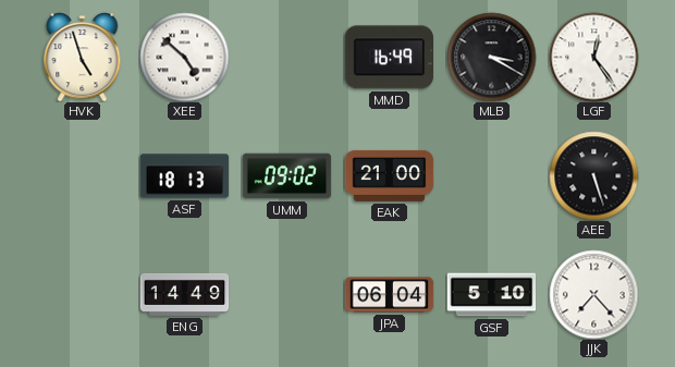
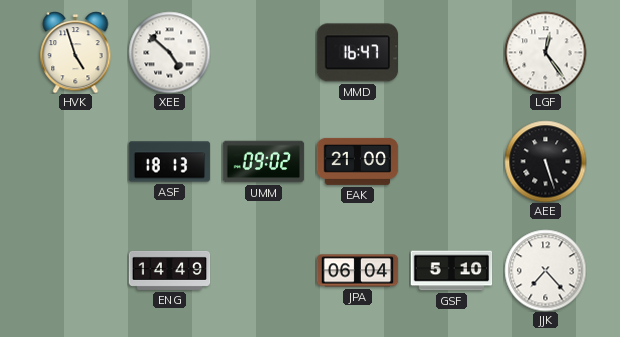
MMD: 16:49 -> 16:47
MLB: 3:20 -> none
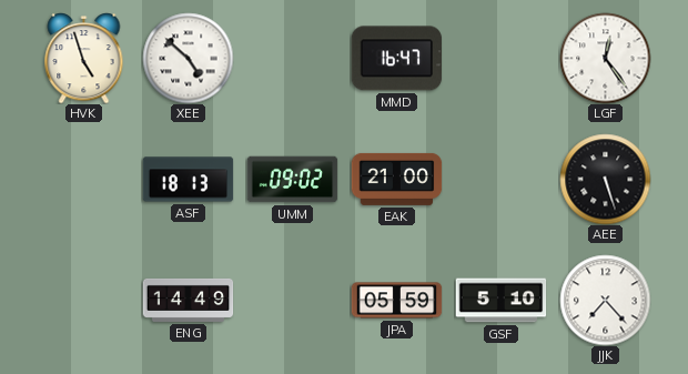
JPA: 06:04 -> 05:59
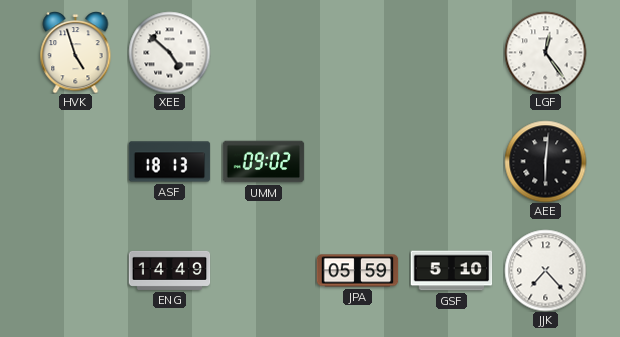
MMD: 16:47 -> none
EAK: 21:00 -> none
AEE: 5:27 -> 6:01
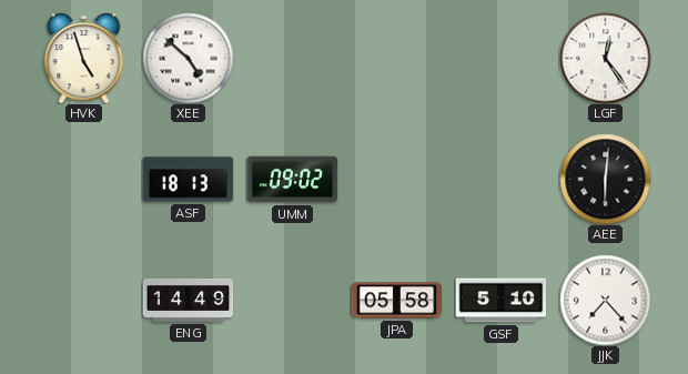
JPA: 05:59 -> 05:58
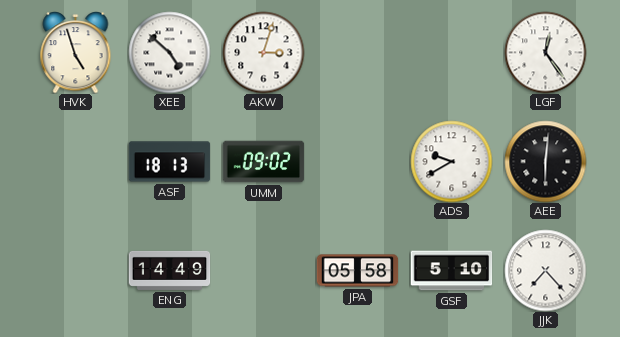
AKW: none -> 3:03
ADS: none -> 9:40
